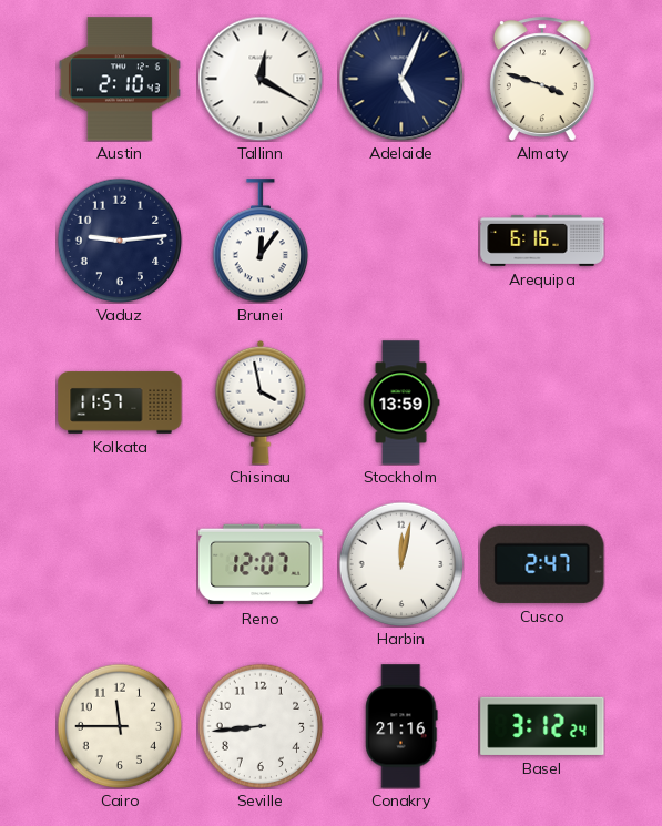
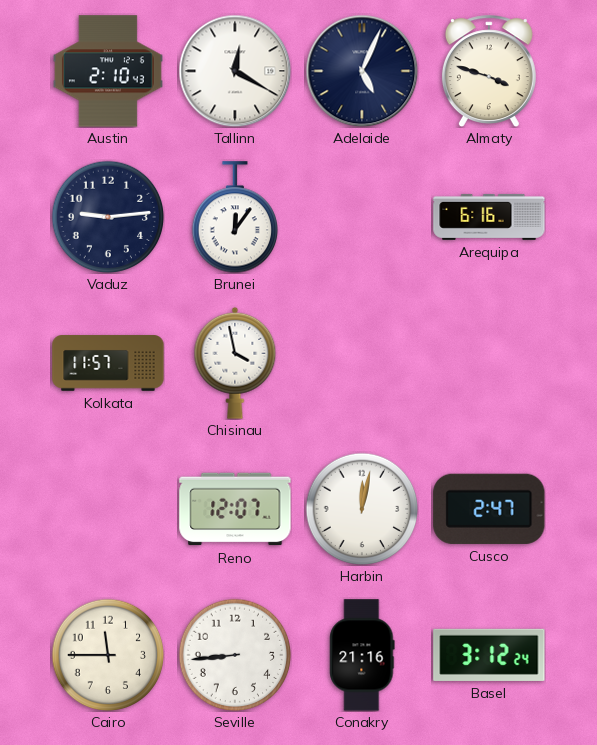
Stockholm: 13:59 -> none
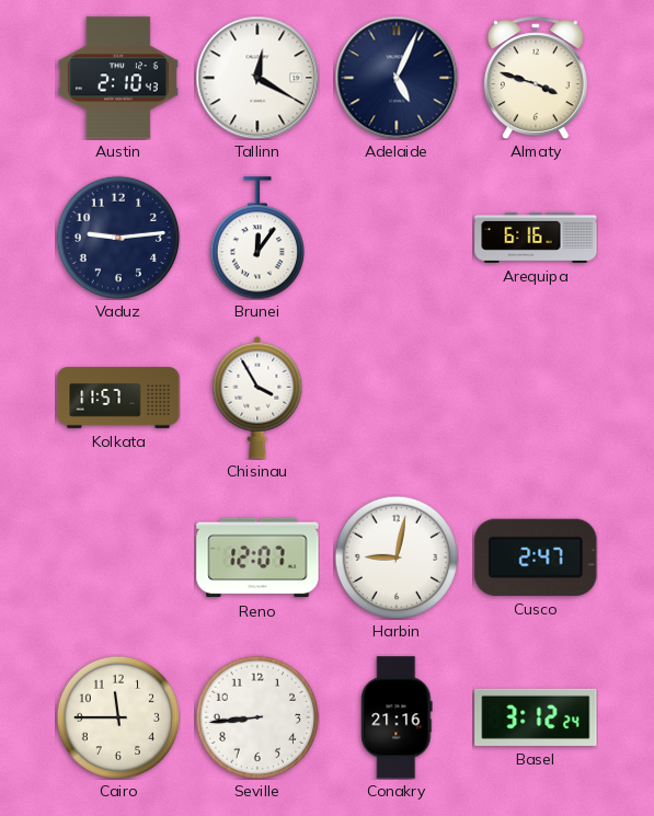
Chisinau: 3:58 -> 3:55
Harbin: 12:02 -> 9:02
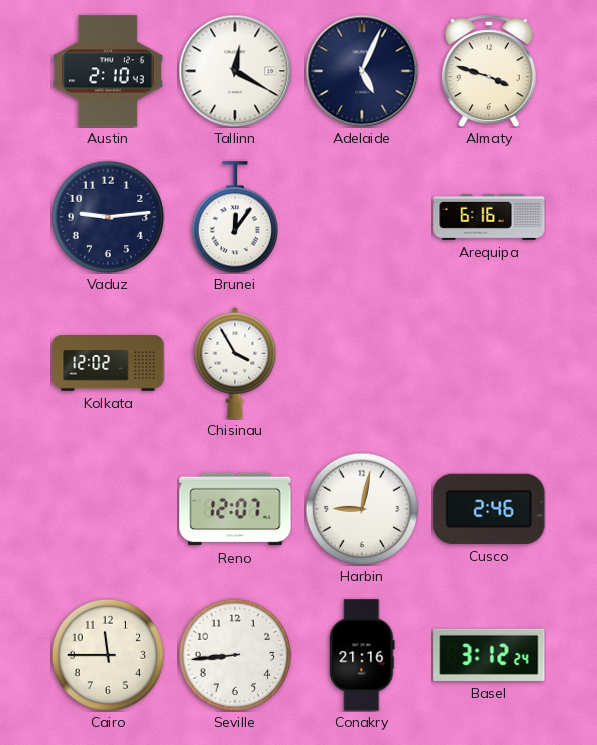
Kolkata: 11:57 -> 12:02
Cusco: 2:47 -> 2:46
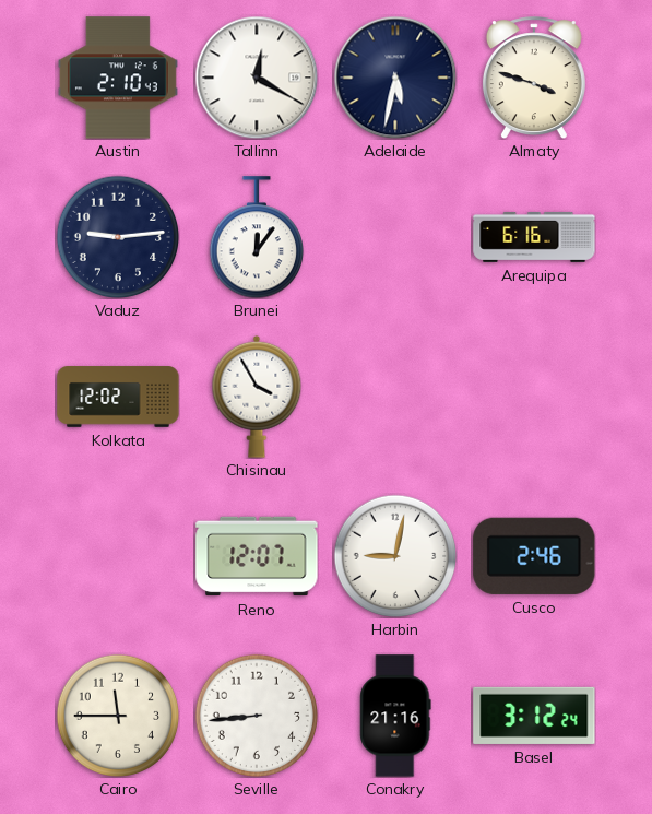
Adelaide: 5:04 -> 5:32
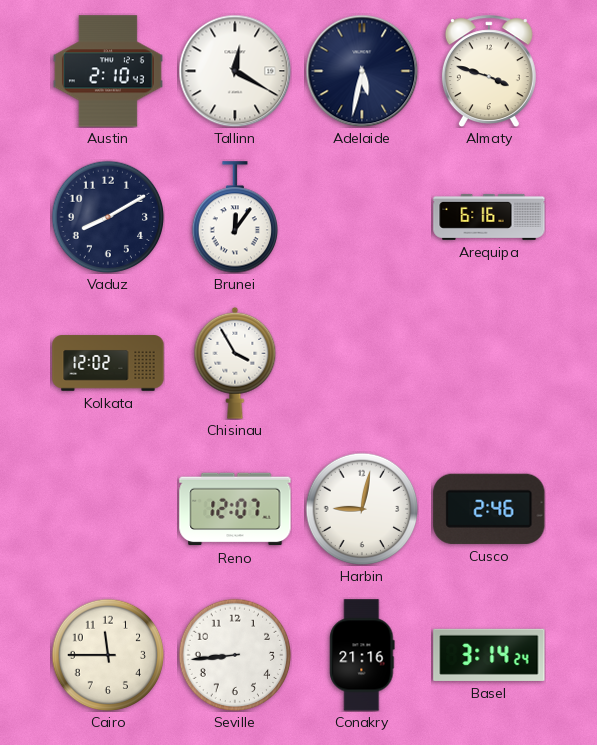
Vaduz: 9:14 -> 8:10
Basel: 3:12 -> 3:14
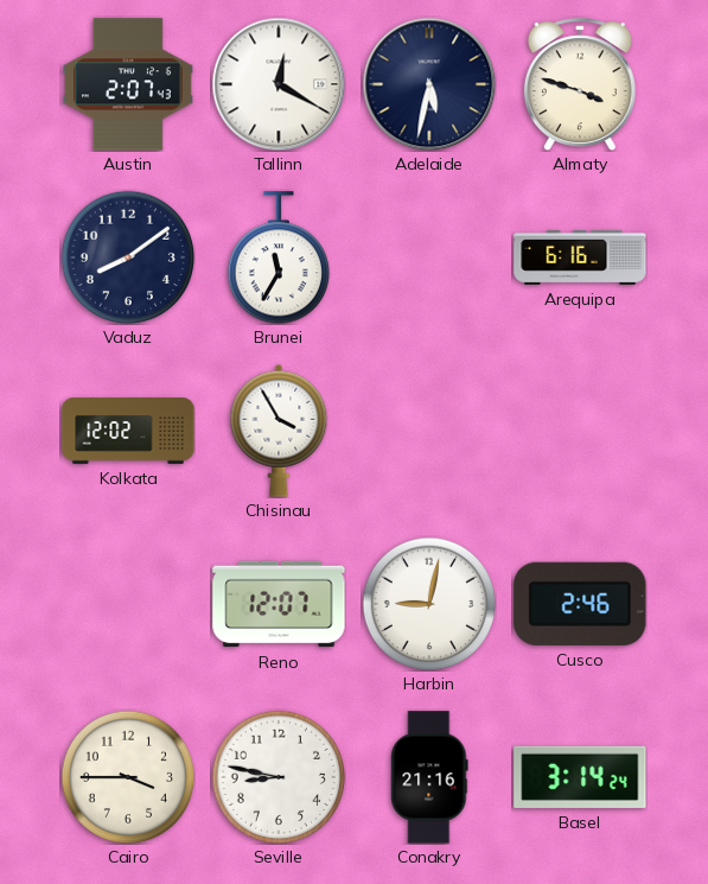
Austin: 2:10 -> 2:07
Vaduz: 8:10 -> 8:09
Brunei: 12:06 -> 11:35
Cairo: 11:45 -> 3:45
Seville: 8:44 -> 8:47
